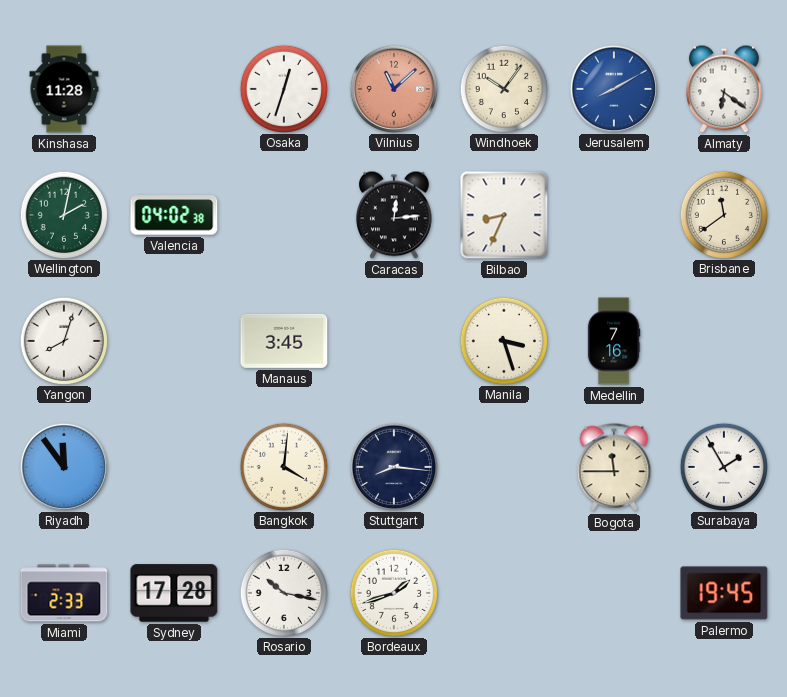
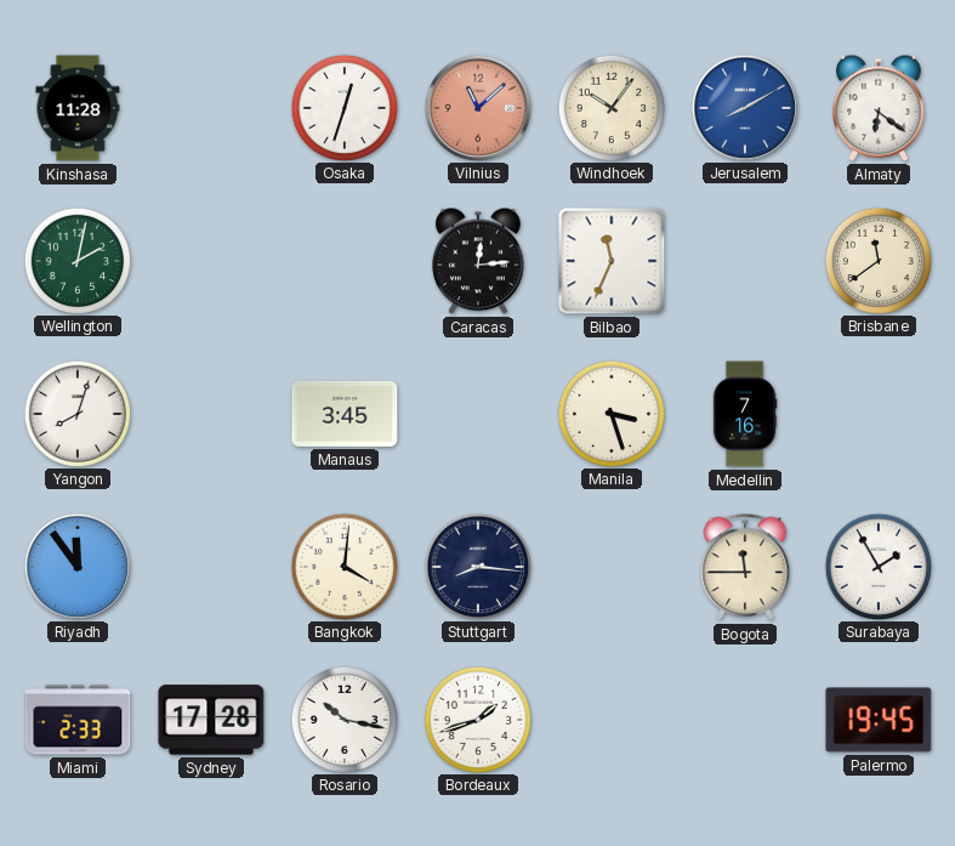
Valencia: 04:02 -> none
Bilbao: 8:34 -> 11:34
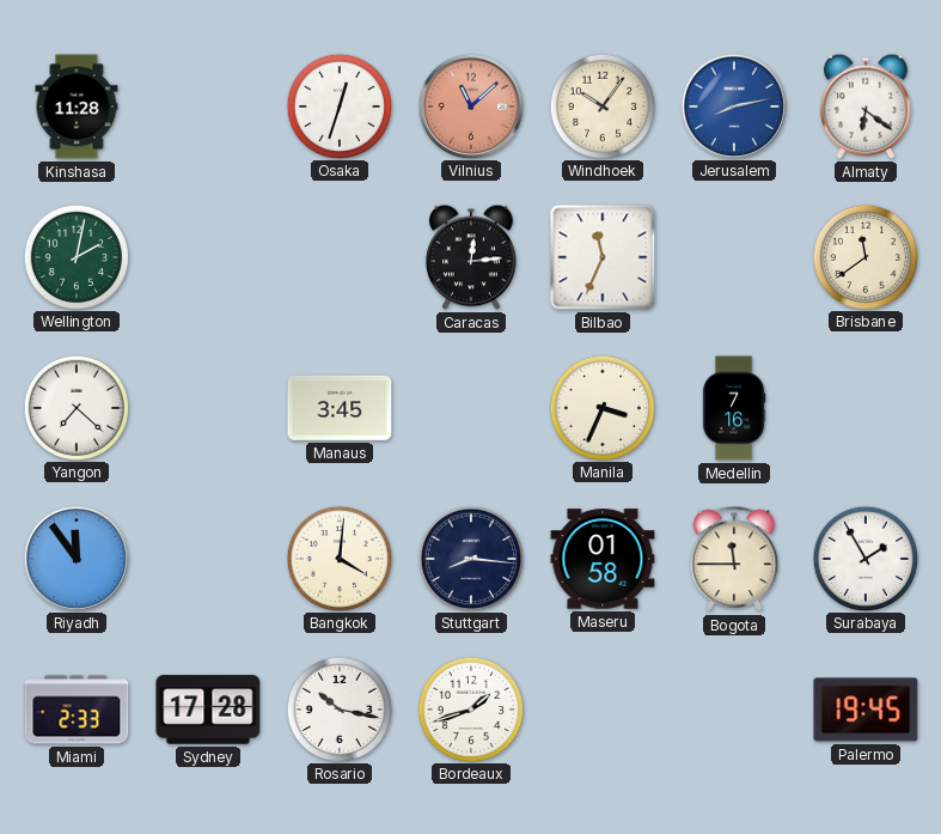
Jerusalem: 8:10 -> 8:13
Yangon: 8:03 -> 7:22
Manila: 3:27 -> 3:34
Maseru: none -> 01:58
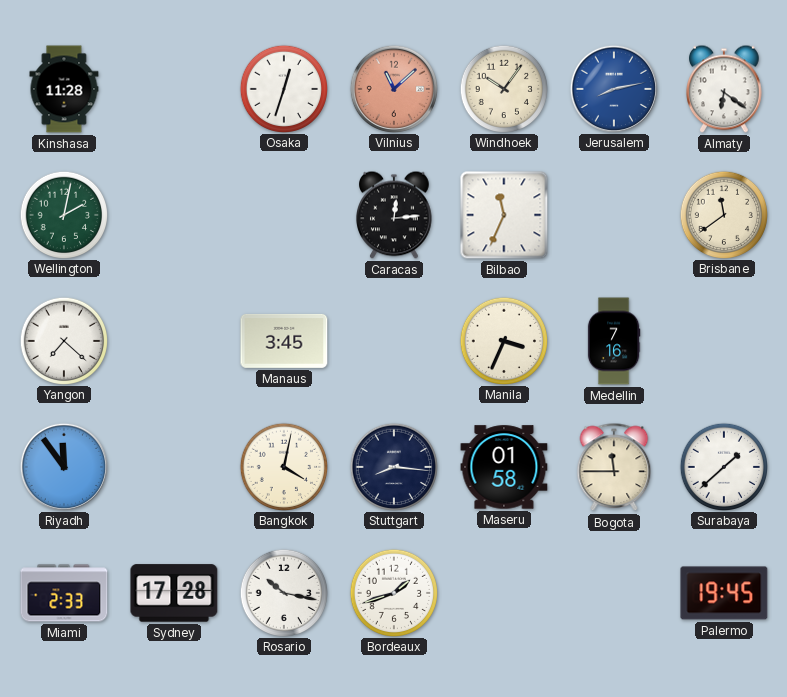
Bangkok: 4:01 -> 4:02
Surabaya: 1:55 -> 1:38
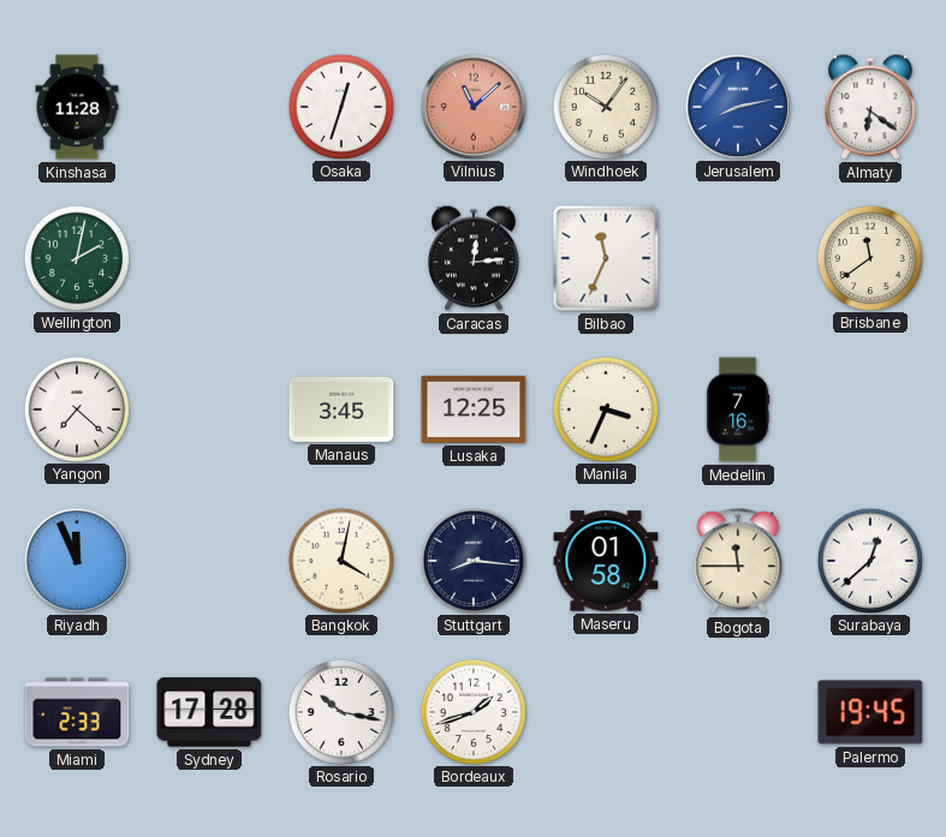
Lusaka: none -> 12:25
Riyadh: 11:54 -> 11:56
Surabaya: 1:38 -> 12:38
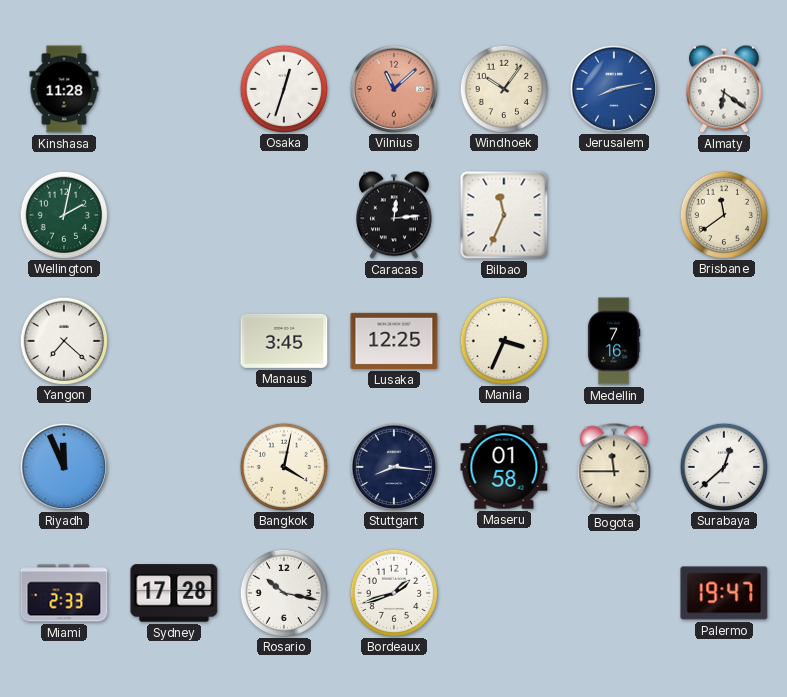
Palermo: 19:45 -> 19:47
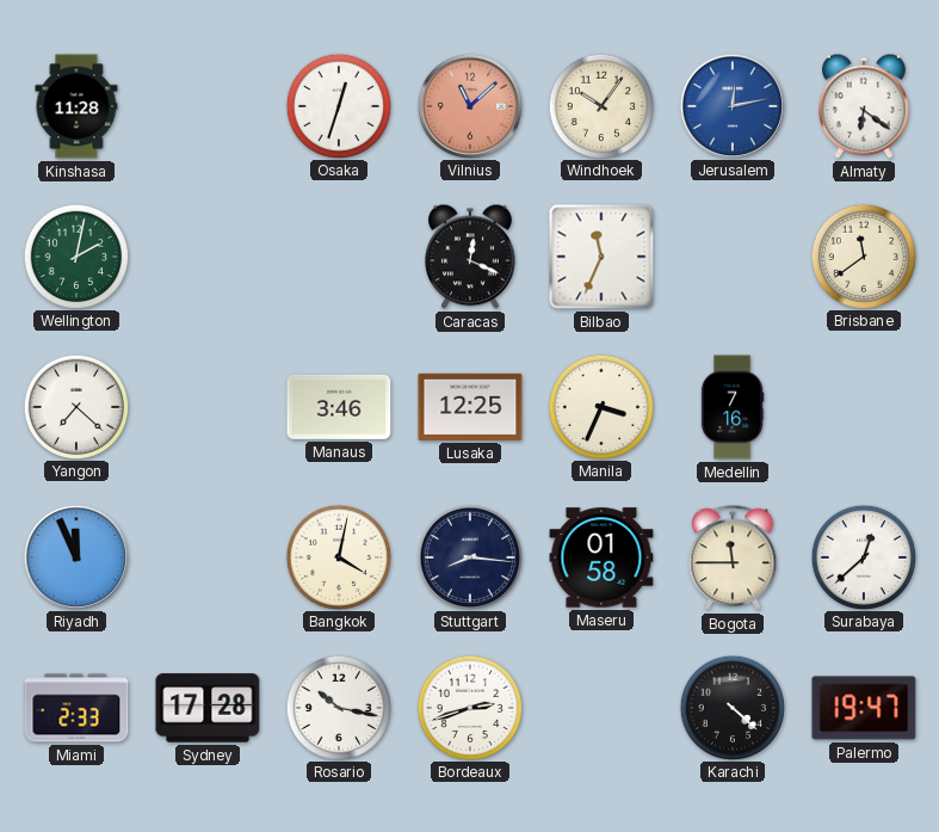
Jerusalem: 8:13 -> 12:13
Caracas: 12:14 -> 12:19
Manaus: 3:45 -> 3:46
Bordeaux: 1:42 -> 2:42
Karachi: none -> 4:22
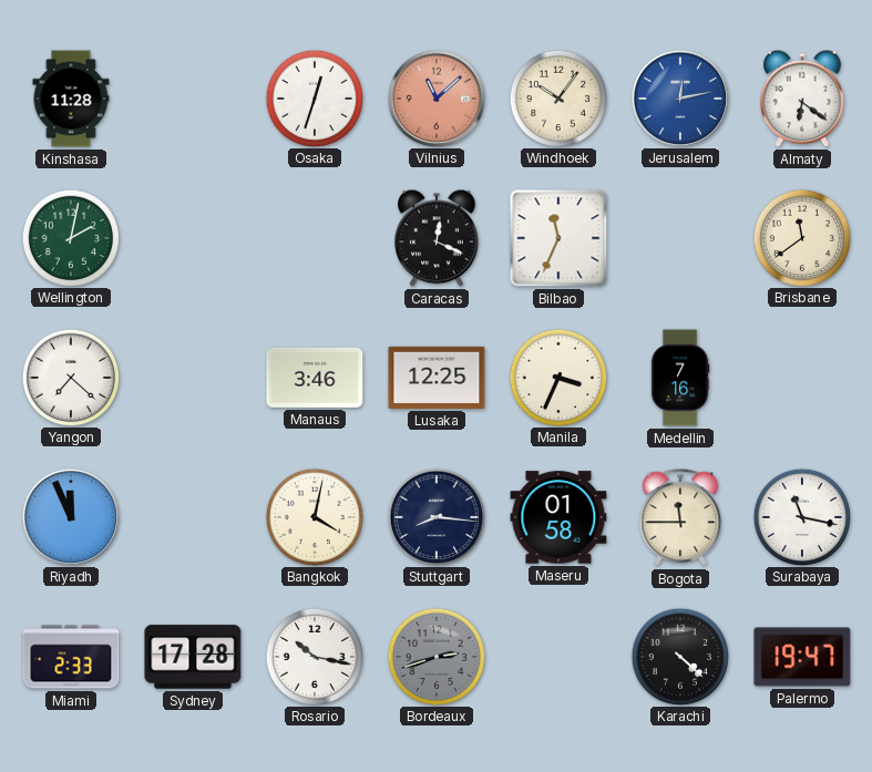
Surabaya: 12:38 -> 11:17
Bordeaux dial: white -> grey
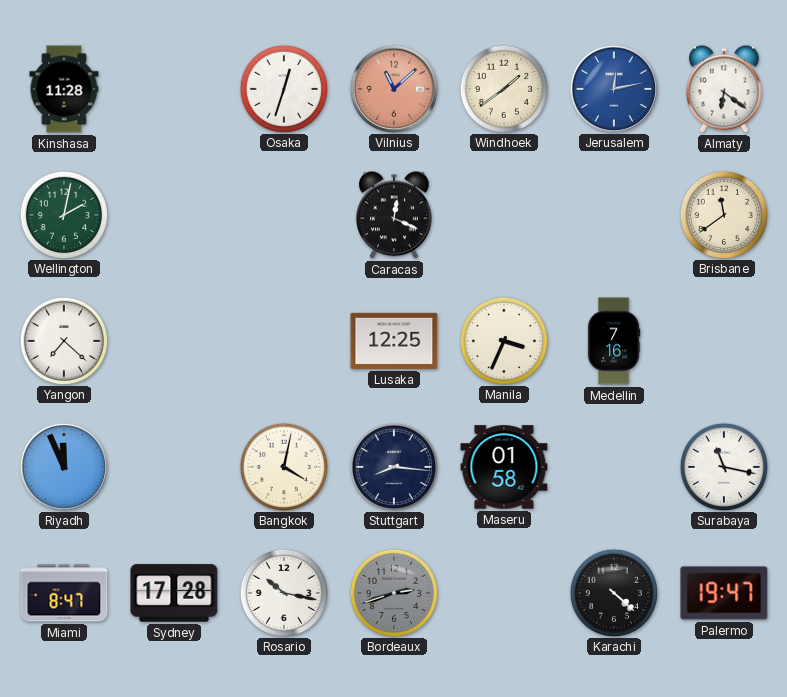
Windhoek: 10:06 -> 1:39
Bilbao: 11:34 -> none
Manaus: 3:46 -> none
Bogota: 11:45 -> none
Miami: 2:33 -> 8:47
